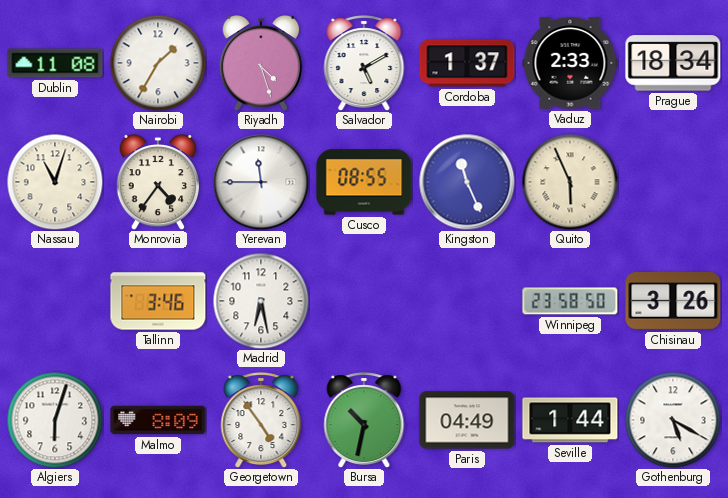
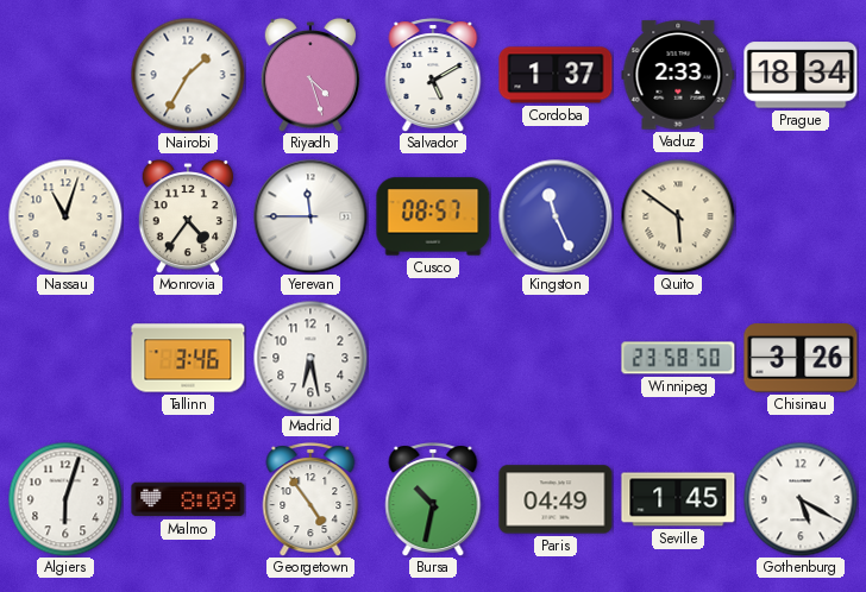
Dublin: 11:08 -> none
Cusco: 08:55 -> 08:57
Quito: 5:56 -> 5:51
Seville: 1:44 -> 1:45
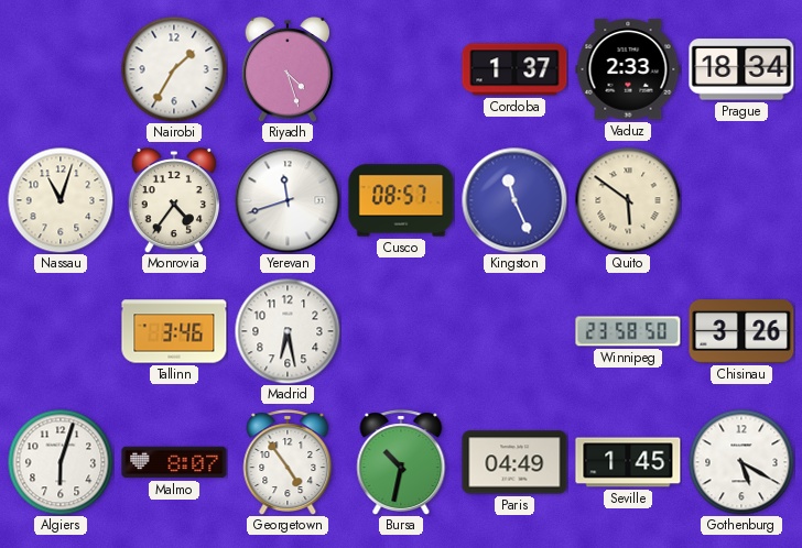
Salvador: 5:10 -> none
Yerevan: 11:45 -> 11:42
Malmo: 8:09 -> 8:07
